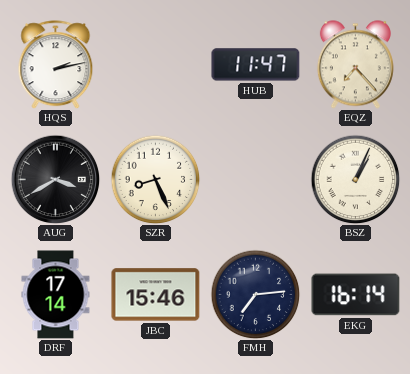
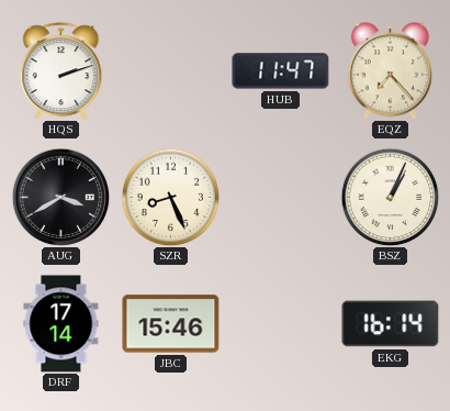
HQS: 2:13 -> 2:12
FMH: 7:14 -> none
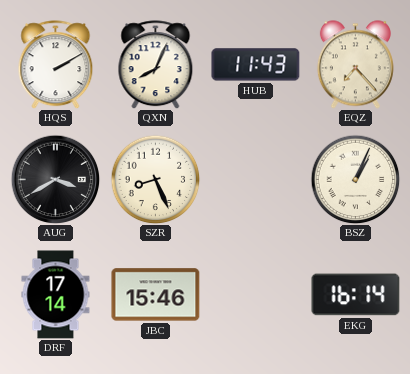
HQS: 2:12 -> 2:10
QXN: none -> 8:04
HUB: 11:47 -> 11:43
